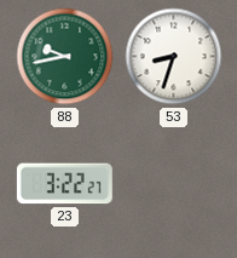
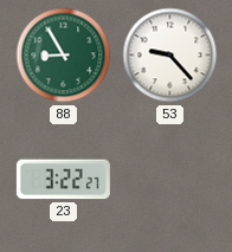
88: 9:43 -> 8:55
53: 8:33 -> 9:23
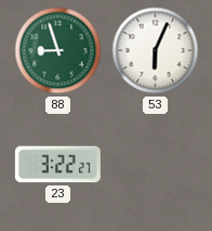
88: 8:55 -> 8:57
53: 9:23 -> 6:04
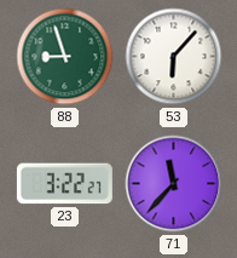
53: 6:04 -> 6:07
71: none -> 11:37
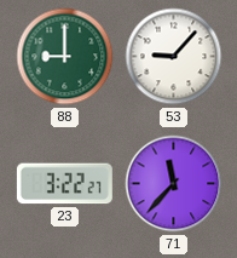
88: 8:57 -> 9:00
53: 6:07 -> 9:07
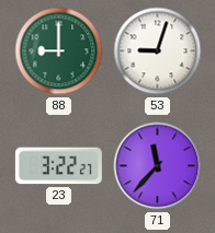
53: 9:07 -> 9:03
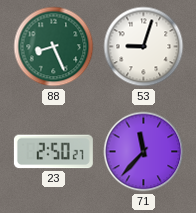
88: 9:00 -> 8:26
23: 3:22 -> 2:50
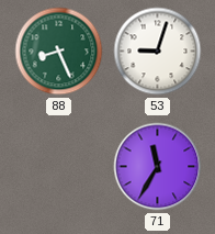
23: 2:50 -> none
71: 11:37 -> 11:35
